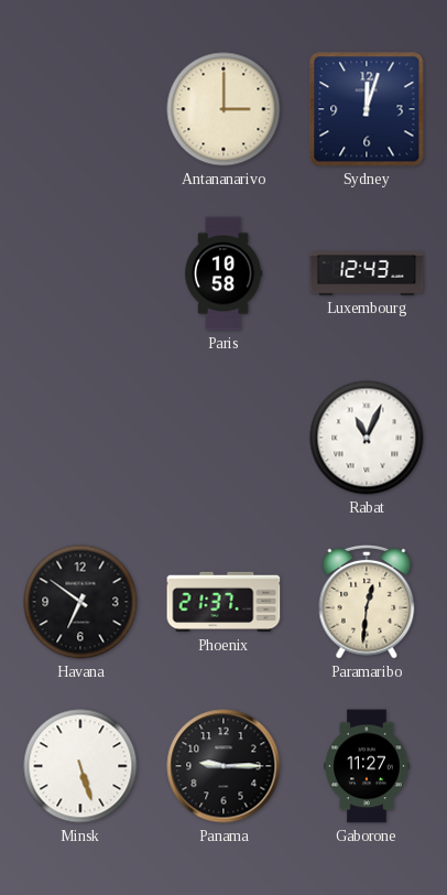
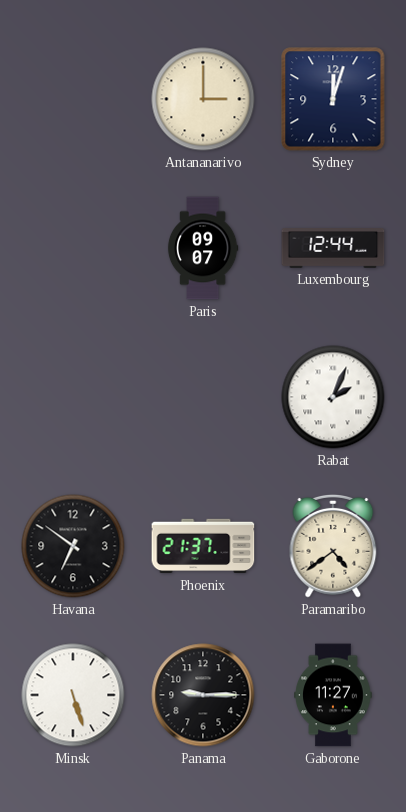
Paris: 10:58 -> 09:07
Luxembourg: 12:43 -> 12:44
Rabat: 11:04 -> 2:04
Paramaribo: 12:31 -> 4:39
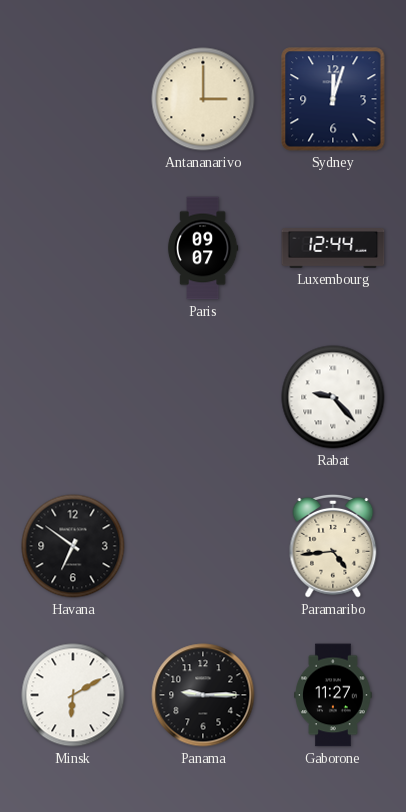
Rabat: 2:04 -> 9:23
Phoenix: 21:37 -> none
Paramaribo: 4:39 -> 4:44
Minsk: 5:27 -> 6:10
